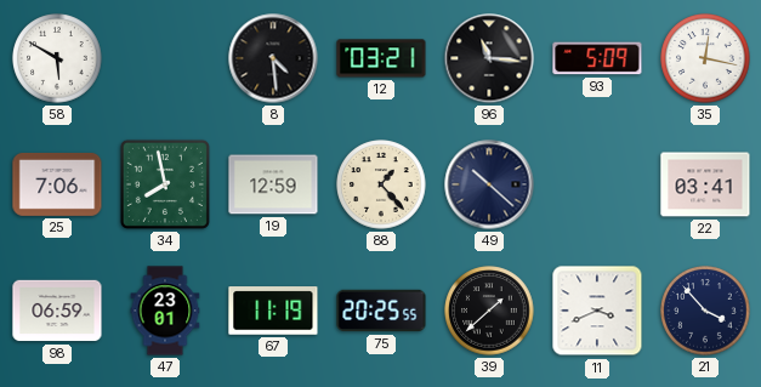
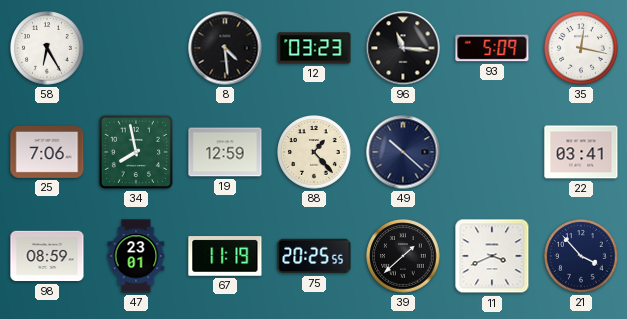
58: 5:50 -> 6:25
12: 03:21 -> 03:23
98: 06:59 -> 08:59
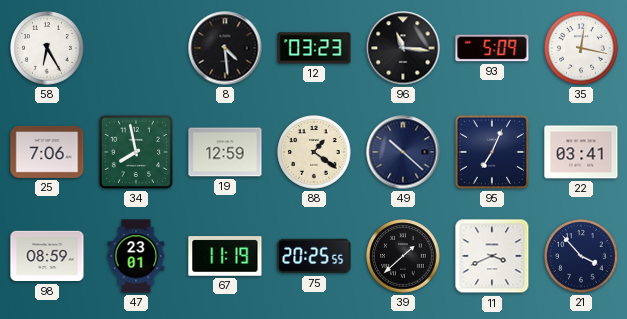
88: 1:23 -> 1:21
95: none -> 7:04
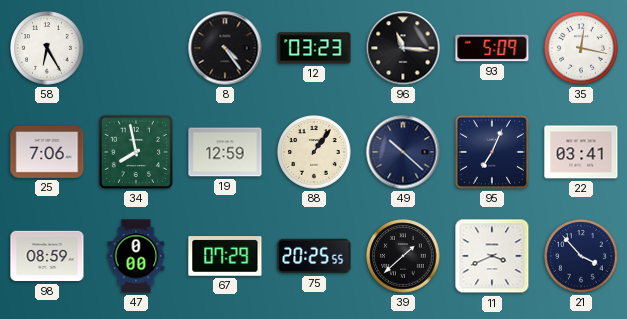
8: 4:29 -> 4:24
88: 1:21 -> 1:06
47: 23:01 -> 0:00
67: 11:19 -> 07:29
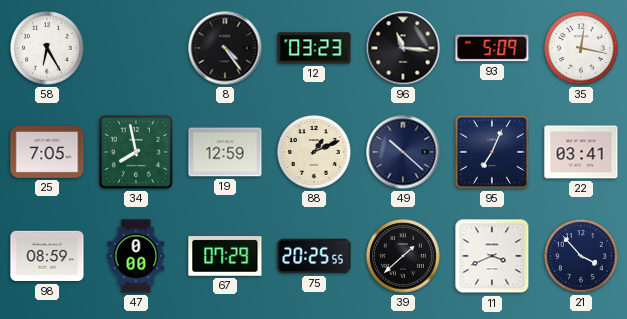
25: 7:06 -> 7:05
88: 1:06 -> 1:11
